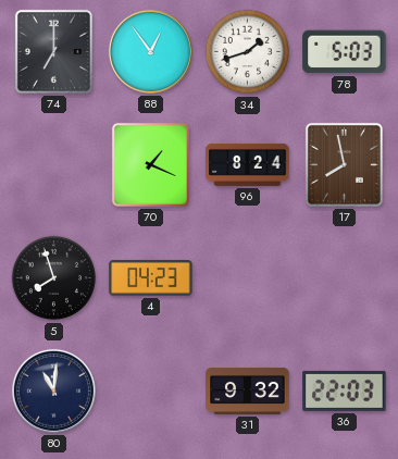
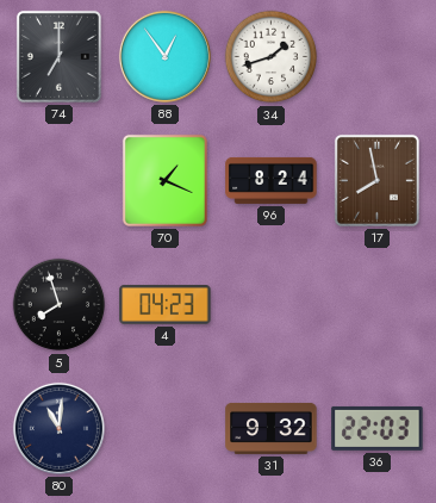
78: 5:03 -> none
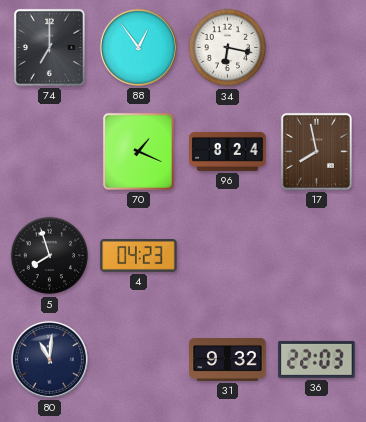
34: 1:42 -> 6:17
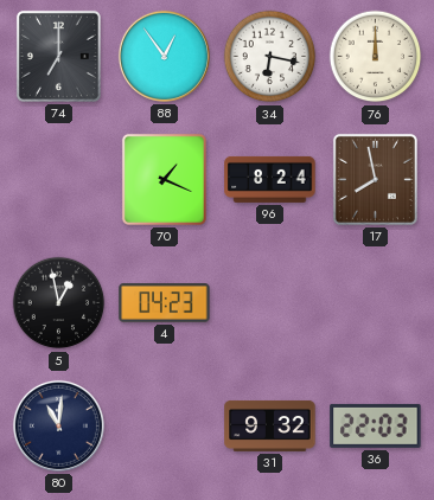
76: none -> 12:00
5: 7:57 -> 12:58
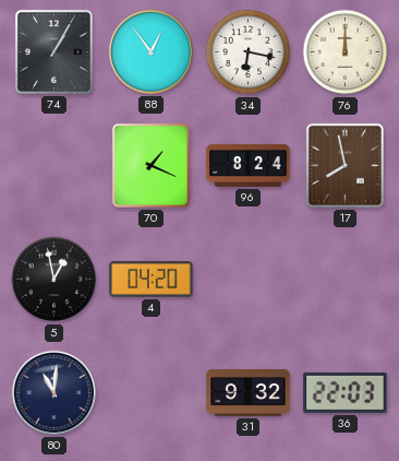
74: 7:00 -> 1:05
4: 04:23 -> 04:20
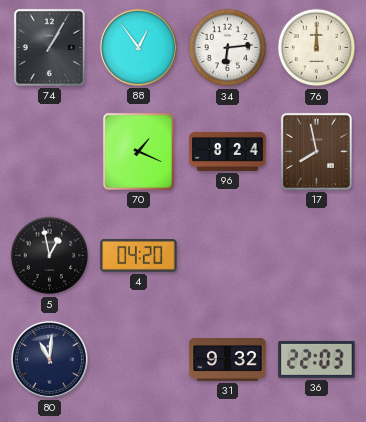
34: 6:17 -> 6:14
